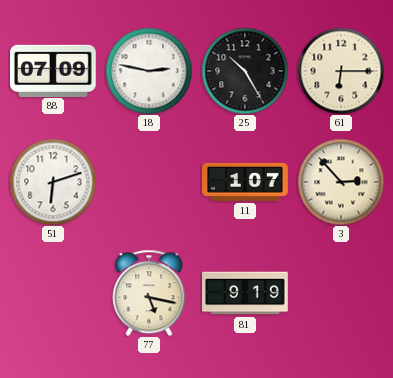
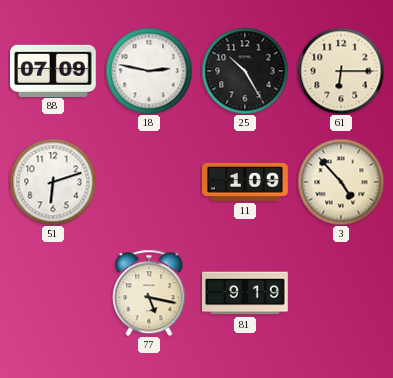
11: 1:07 -> 1:09
3: 2:53 -> 4:53
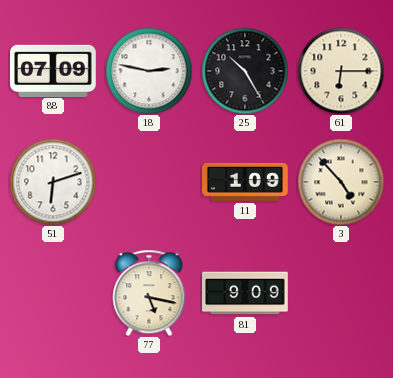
81: 9:19 -> 9:09
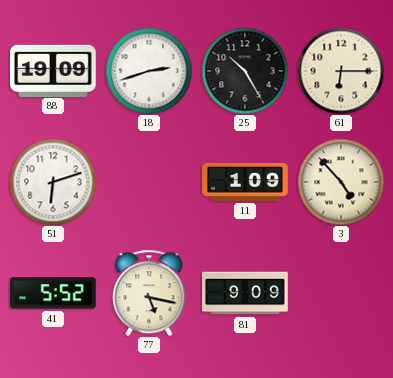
88: 07:09 -> 19:09
18: 2:47 -> 2:42
41: none -> 5:52
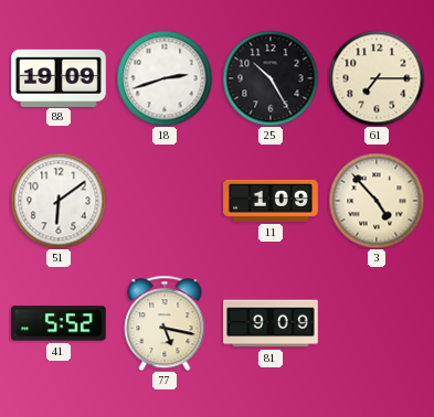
61: 6:15 -> 7:15
51: 6:12 -> 6:09
